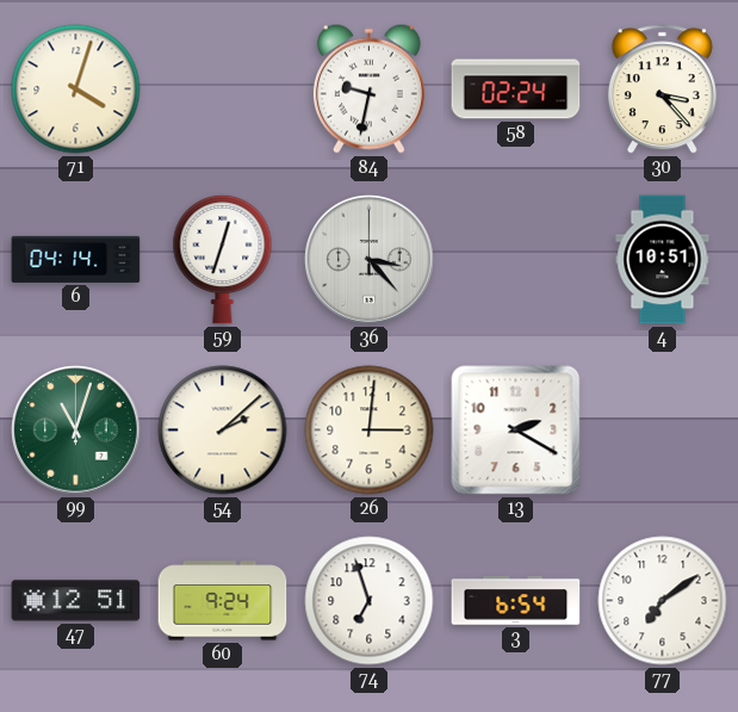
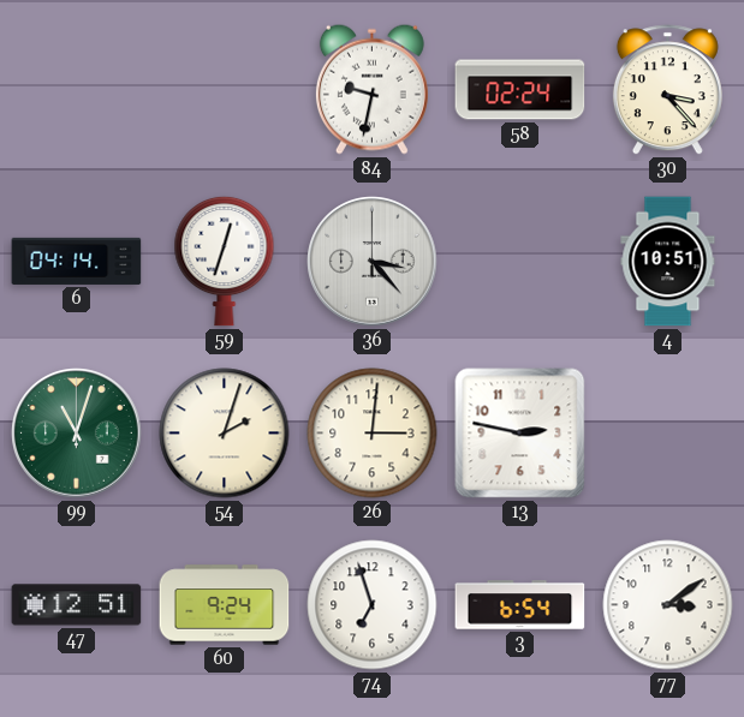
71: 4:03 -> none
54: 2:08 -> 2:03
13: 2:20 -> 2:47
77: 7:09 -> 3:09
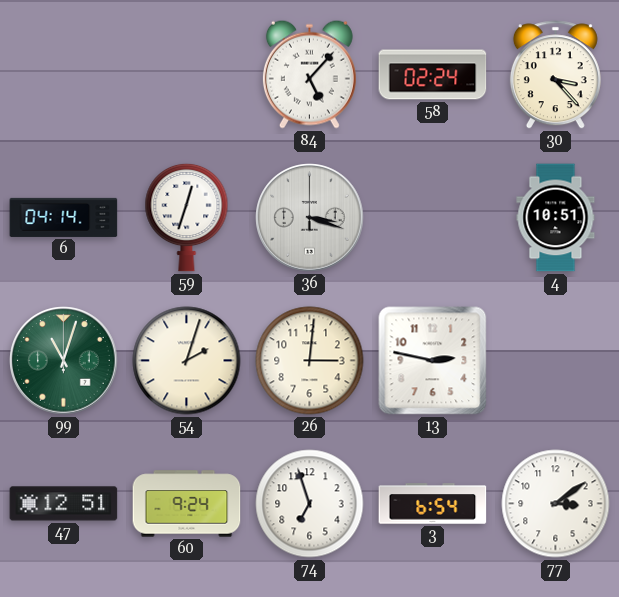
84: 9:32 -> 5:07
36: 3:23 -> 3:18
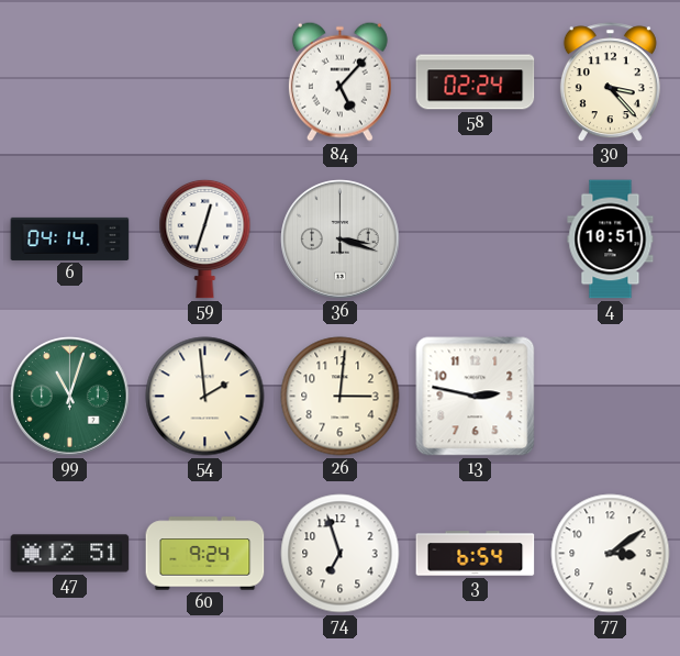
54: 2:03 -> 1:59
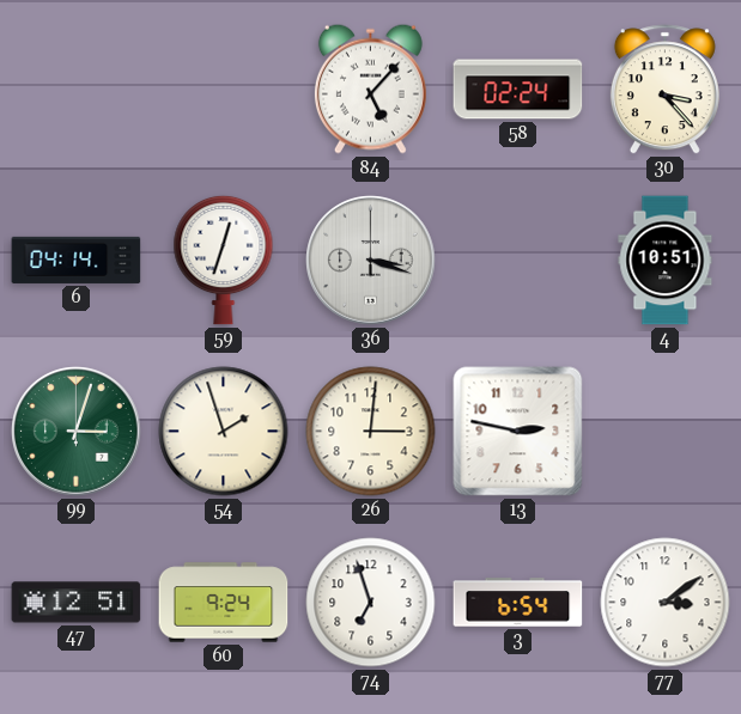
99: 11:03 -> 3:03
54: 1:59 -> 1:57
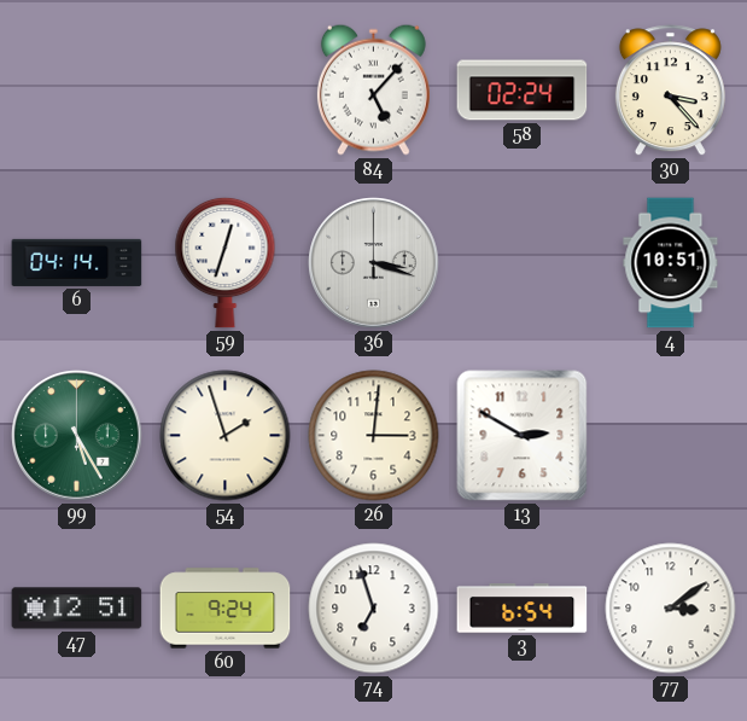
99: 3:03 -> 5:25
13: 2:47 -> 2:50
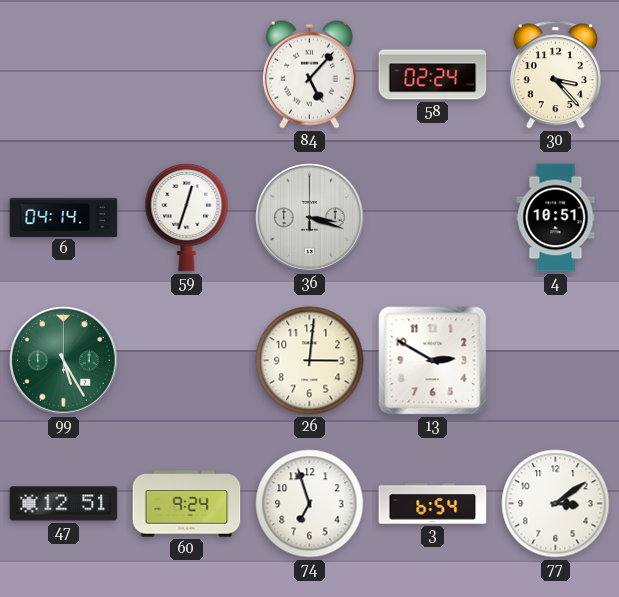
54: 1:57 -> none
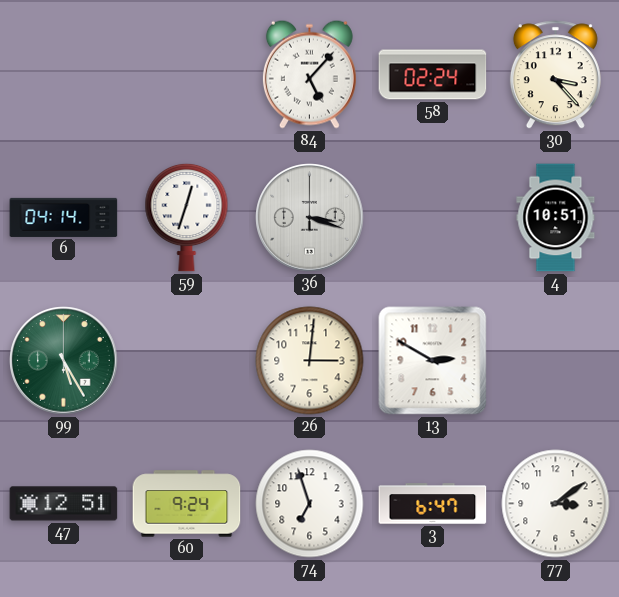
3: 6:54 -> 6:47
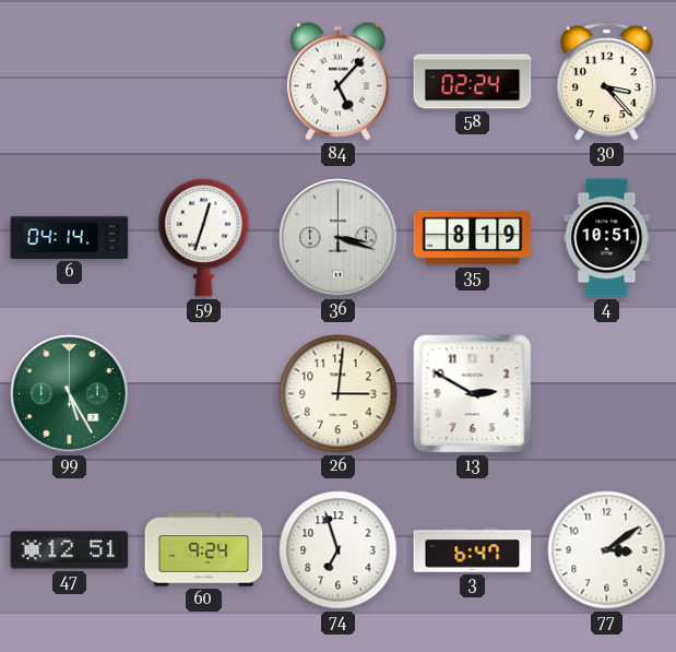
35: none -> 8:19
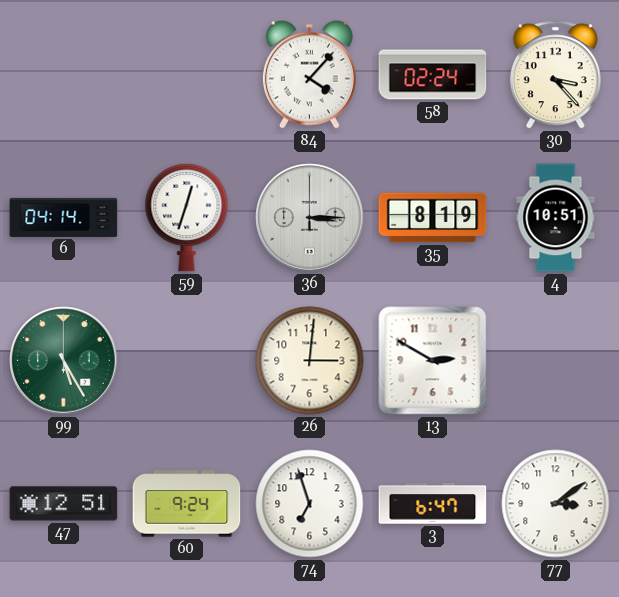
84: 5:07 -> 4:07
36: 3:18 -> 3:15
